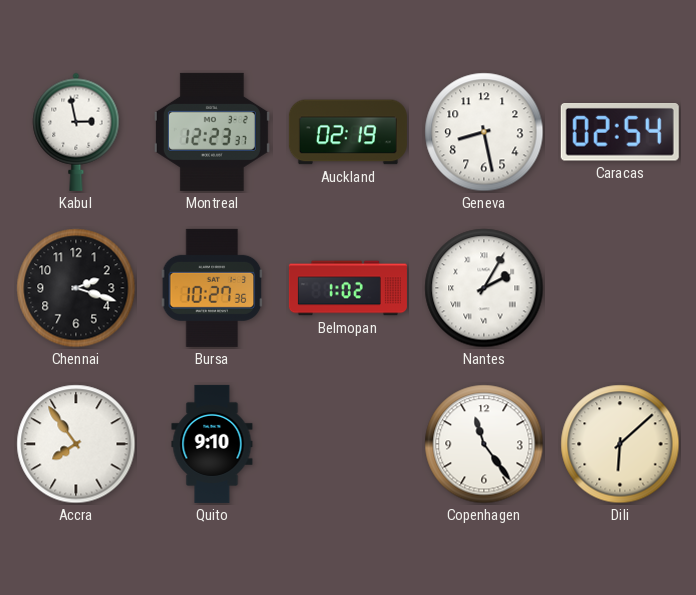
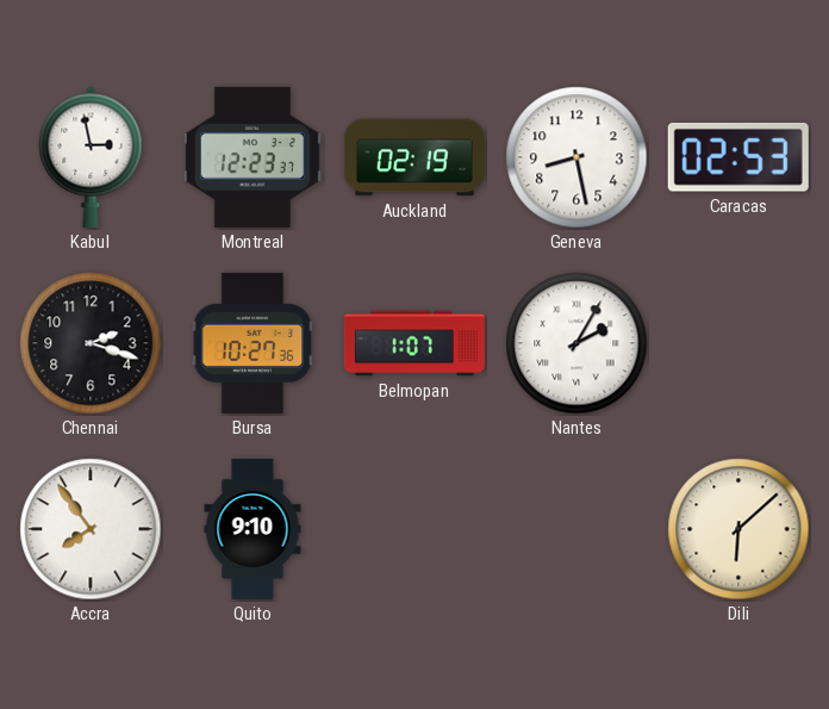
Caracas: 02:54 -> 02:53
Belmopan: 1:02 -> 1:07
Copenhagen: 11:24 -> none
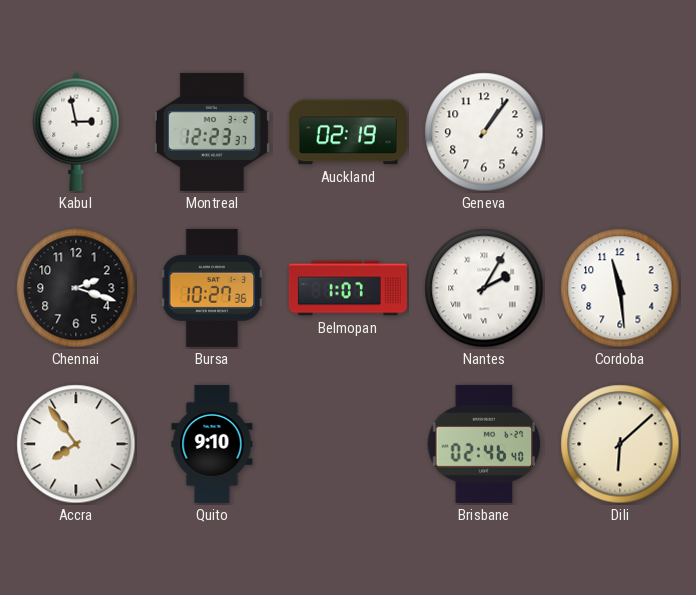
Geneva: 8:28 -> 1:06
Caracas: 02:53 -> none
Cordoba: none -> 11:29
Brisbane: none -> 02:46
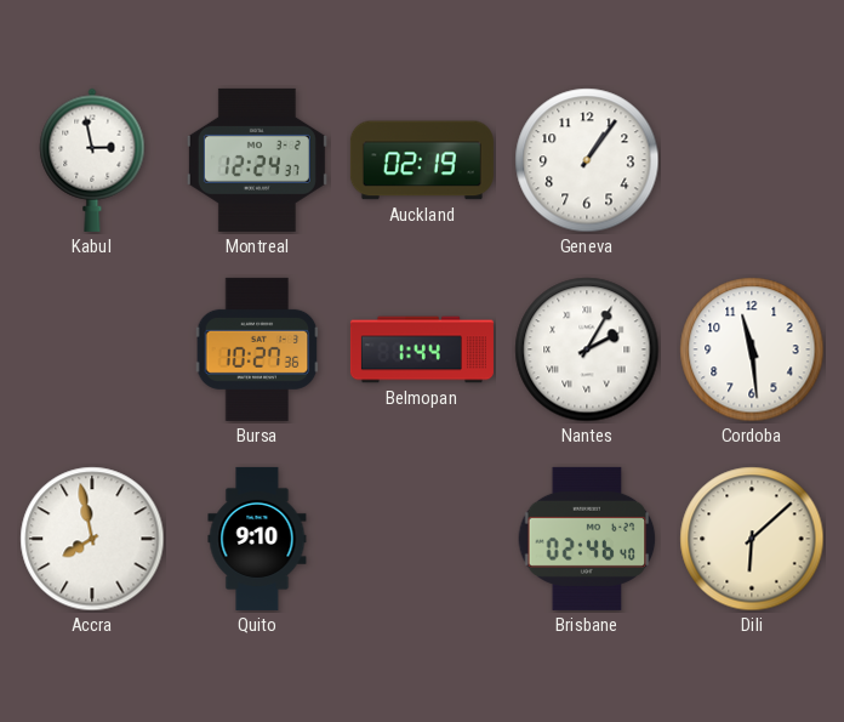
Montreal: 12:23 -> 12:24
Chennai: 2:18 -> none
Belmopan: 1:07 -> 1:44
Accra: 7:54 -> 7:58
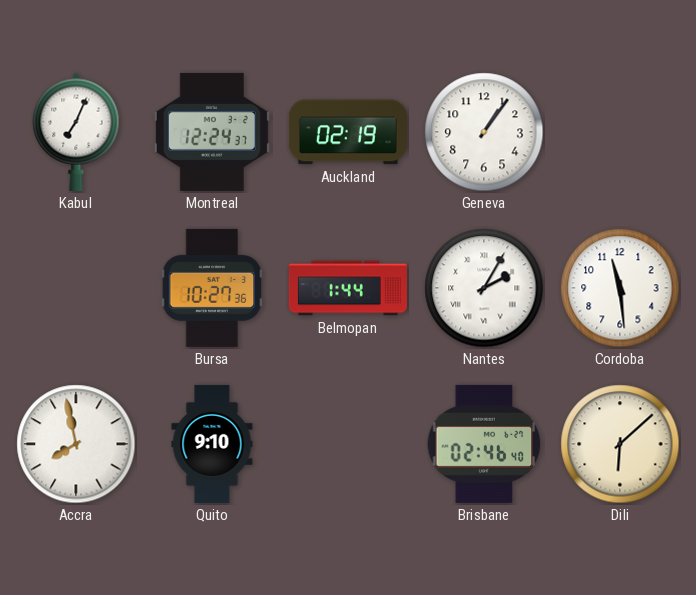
Kabul: 2:58 -> 7:04
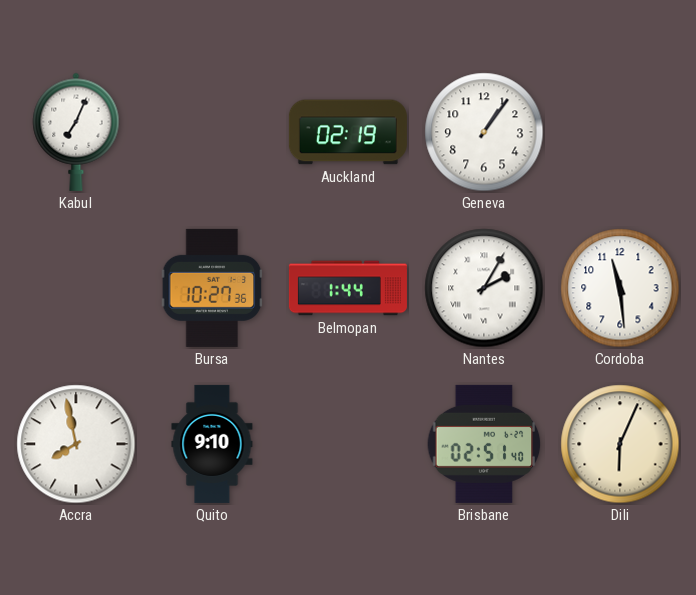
Montreal: 12:24 -> none
Brisbane: 02:46 -> 02:51
Dili: 6:08 -> 6:04
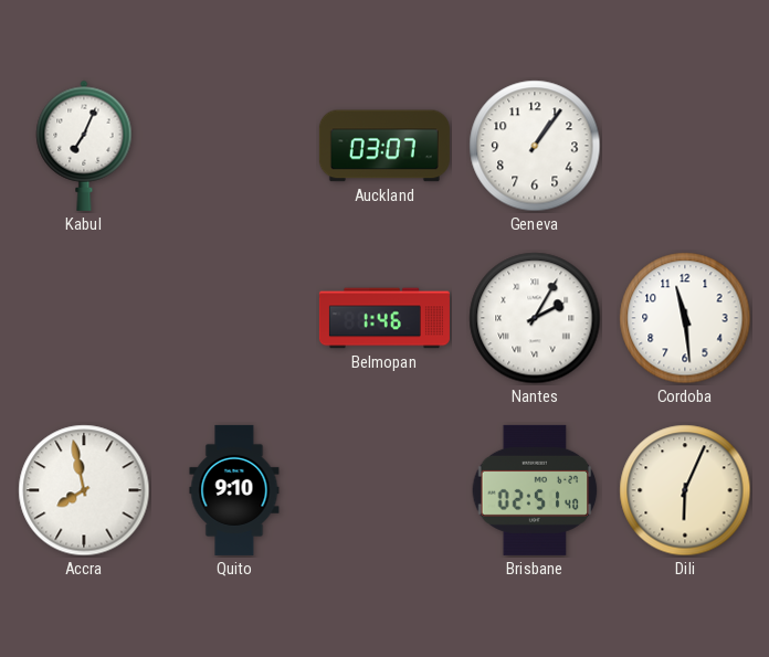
Auckland: 02:19 -> 03:07
Bursa: 10:27 -> none
Belmopan: 1:44 -> 1:46
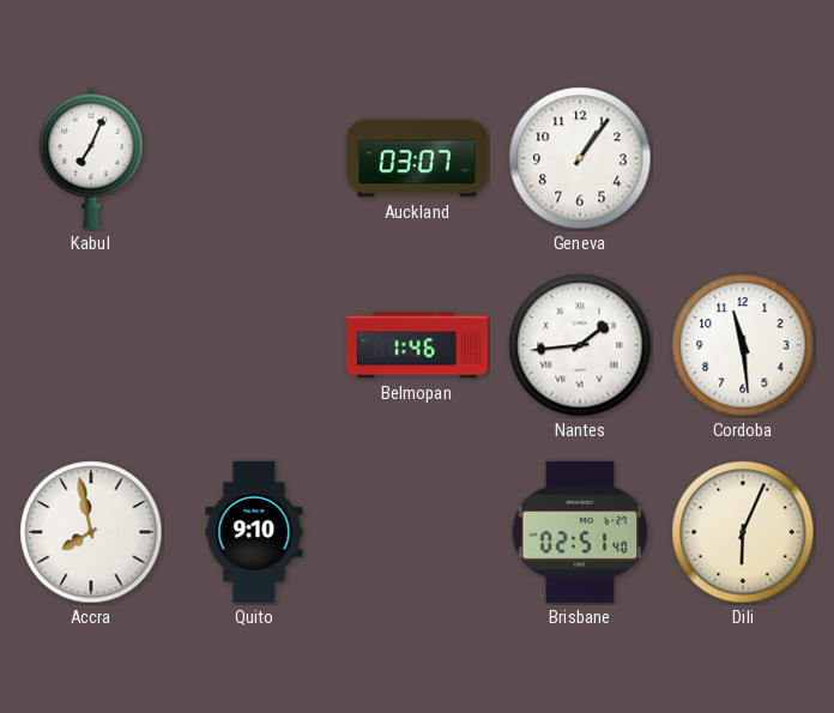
Nantes: 2:05 -> 1:44
